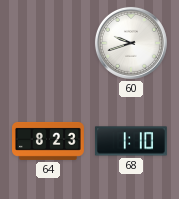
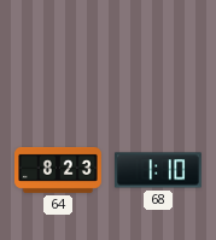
60: 9:42 -> none
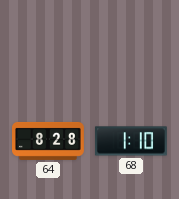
64: 8:23 -> 8:28
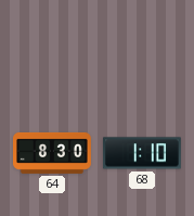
64: 8:28 -> 8:30
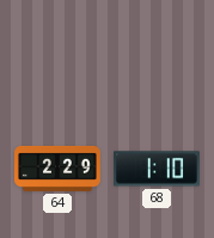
64: 8:30 -> 2:29
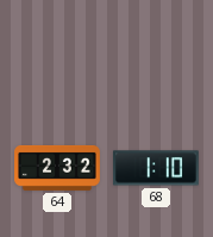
64: 2:29 -> 2:32
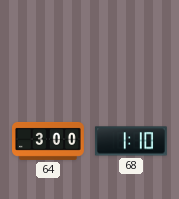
64: 2:32 -> 3:00
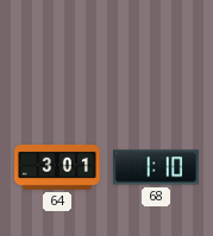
64: 3:00 -> 3:01
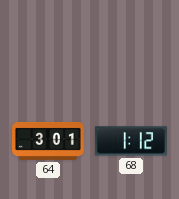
68: 1:10 -> 1:12
